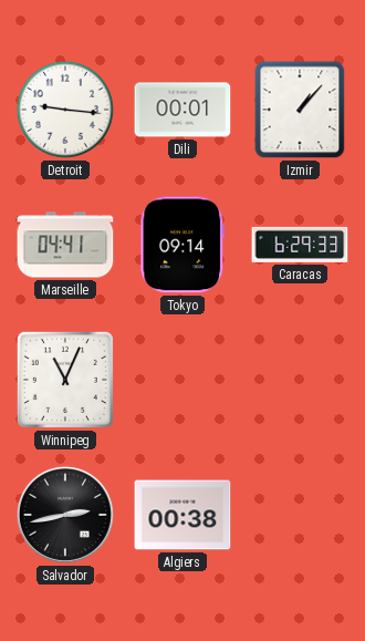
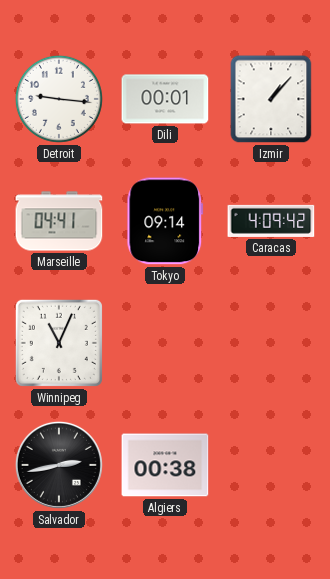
Caracas: 6:29 -> 4:09
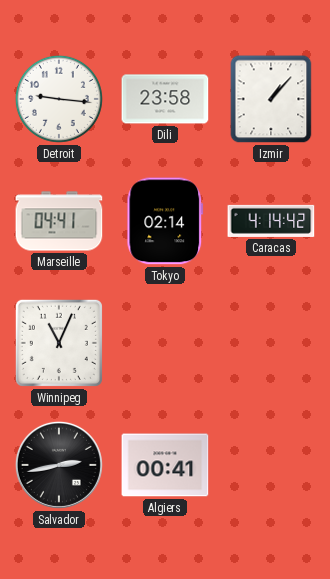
Dili: 00:01 -> 23:58
Tokyo: 09:14 -> 02:14
Caracas: 4:09 -> 4:14
Algiers: 00:38 -> 00:41
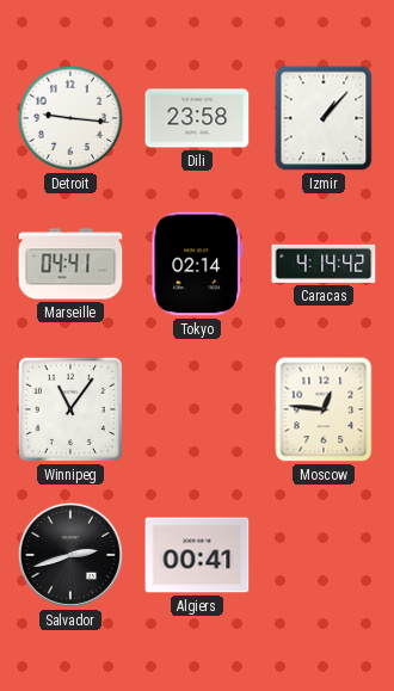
Winnipeg: 11:04 -> 11:06
Moscow: none -> 12:46
Salvador: 2:43 -> 2:42
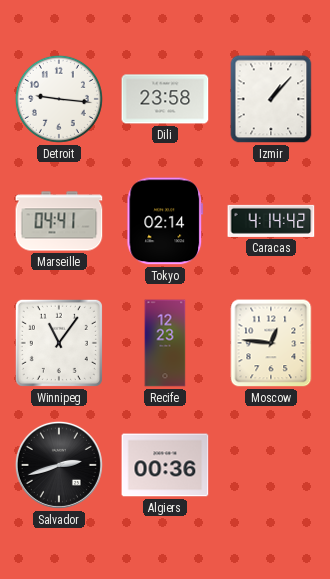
Recife: none -> 12:23
Algiers: 00:41 -> 00:36
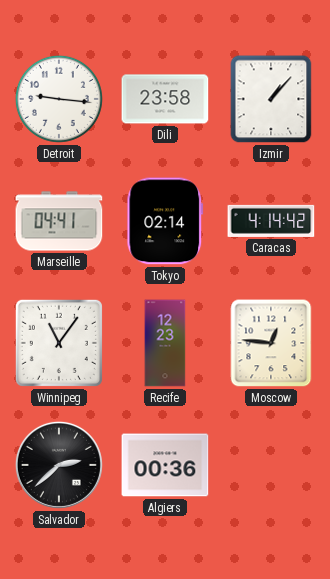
Salvador: 2:42 -> 2:38
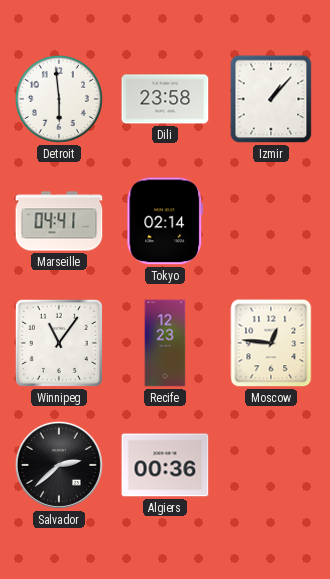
Detroit: 9:16 -> 5:59
Caracas: 4:14 -> none
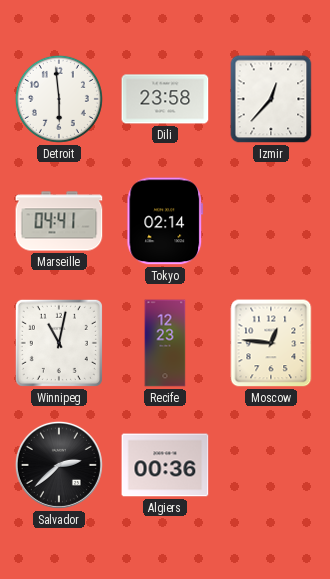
Izmir: 1:07 -> 12:37
Winnipeg: 11:06 -> 11:02
